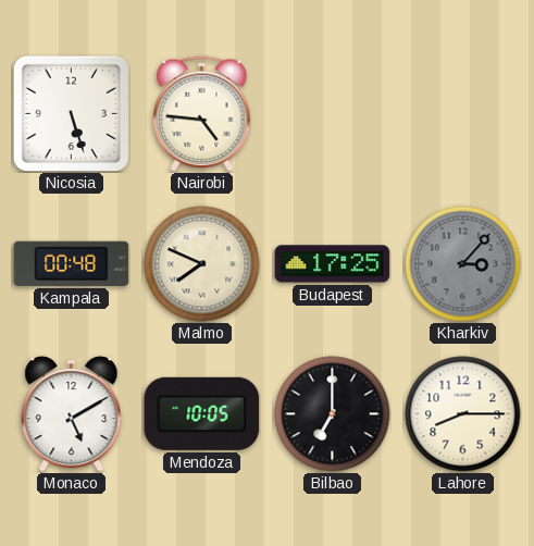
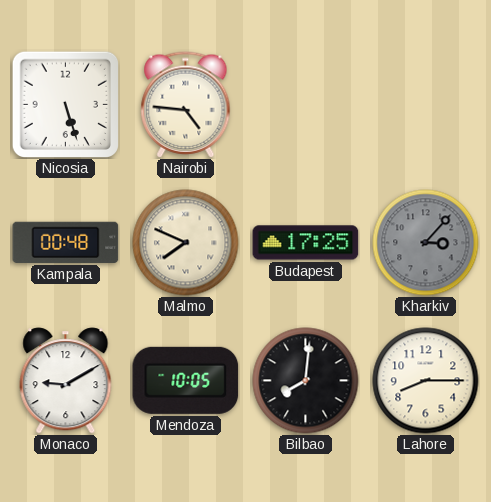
Monaco: 5:10 -> 9:10
Bilbao: 7:00 -> 8:01
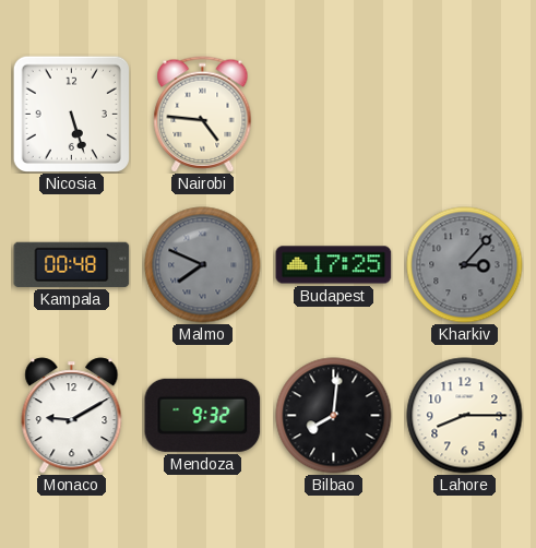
Malmo dial: cream -> grey
Mendoza: 10:05 -> 9:32
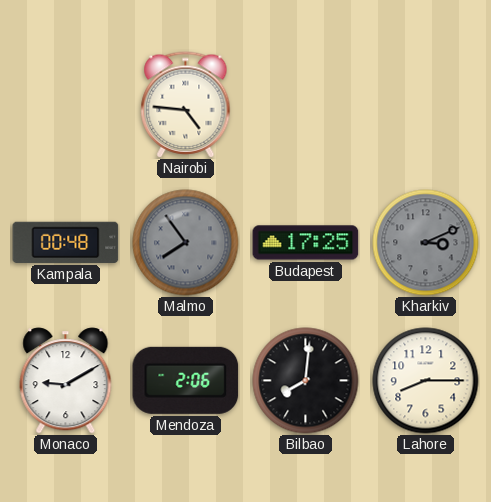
Nicosia: 5:27 -> none
Malmo: 7:49 -> 7:54
Kharkiv: 3:07 -> 3:11
Mendoza: 9:32 -> 2:06
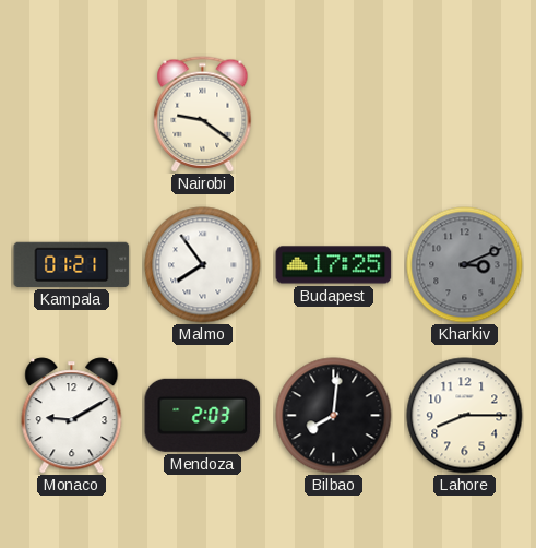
Nairobi: 4:46 -> 9:21
Kampala: 00:48 -> 01:21
Malmo dial: grey -> white
Mendoza: 2:06 -> 2:03
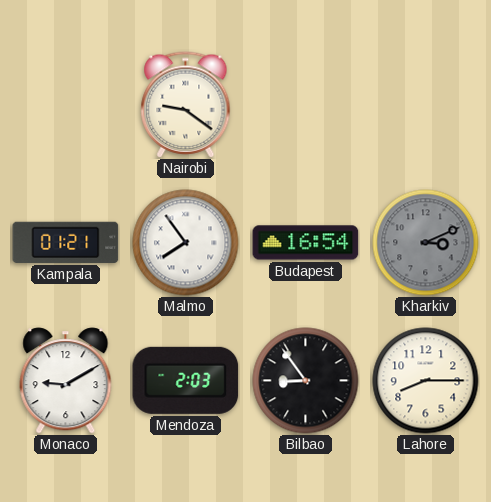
Budapest: 17:25 -> 16:54
Bilbao: 8:01 -> 8:54
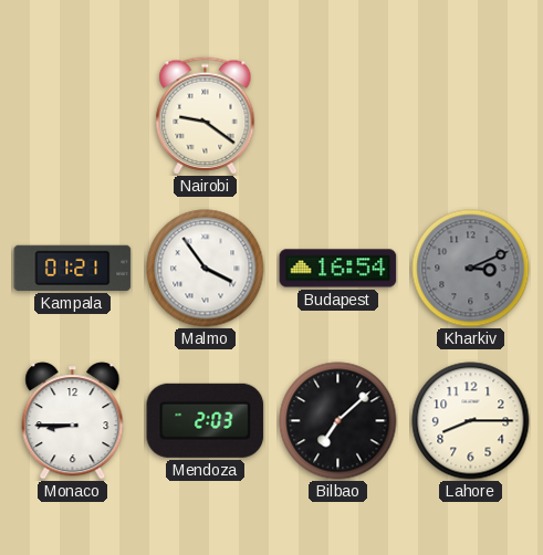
Malmo: 7:54 -> 3:54
Monaco: 9:10 -> 8:45
Bilbao: 8:54 -> 7:08
